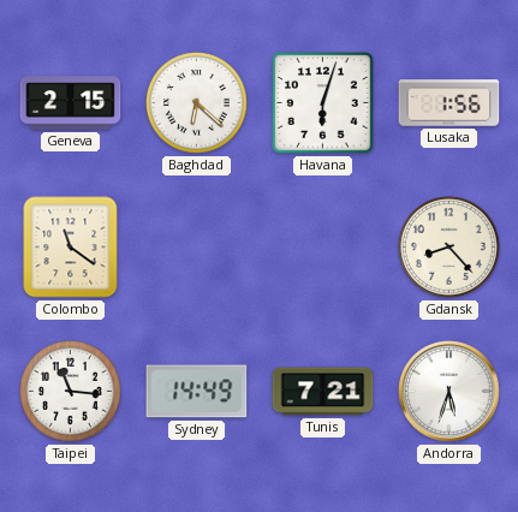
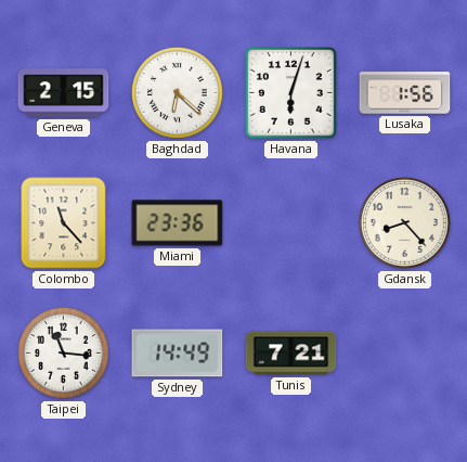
Colombo: 11:21 -> 11:23
Miami: none -> 23:36
Andorra: 5:33 -> none
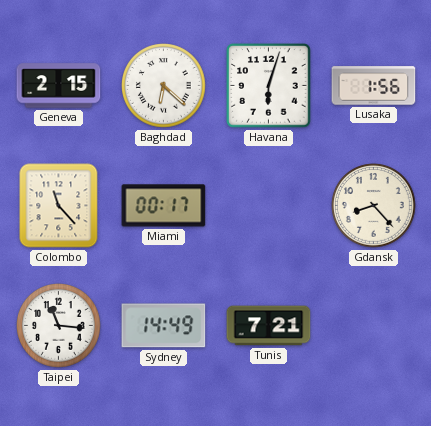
Miami: 23:36 -> 00:17
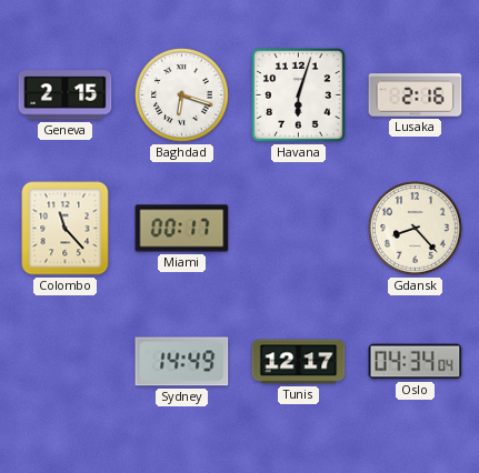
Baghdad: 6:22 -> 6:18
Lusaka: 1:56 -> 2:16
Taipei: 11:16 -> none
Tunis: 7:21 -> 12:17
Oslo: none -> 04:34
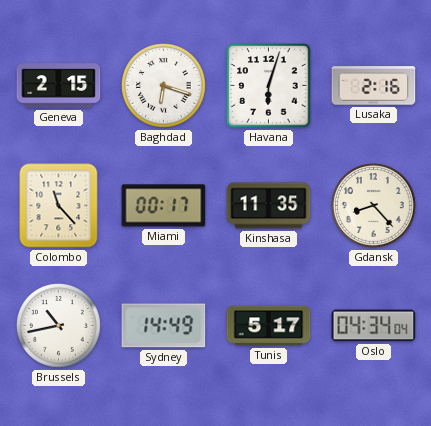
Kinshasa: none -> 11:35
Brussels: none -> 10:43
Tunis: 12:17 -> 5:17
